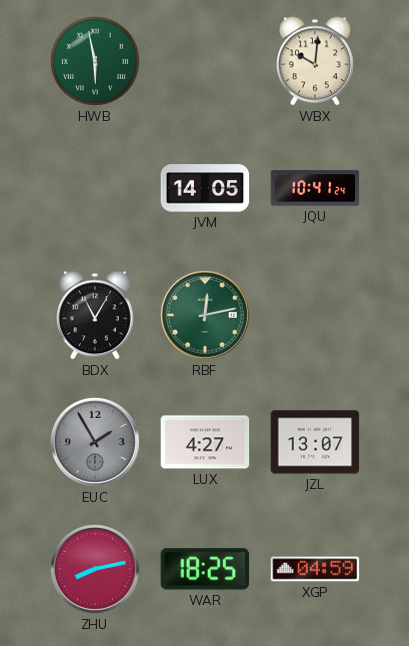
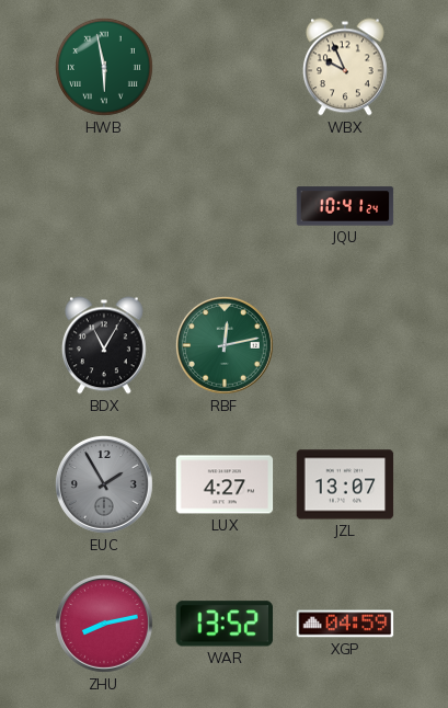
WBX: 10:01 -> 9:56
JVM: 14:05 -> none
WAR: 18:25 -> 13:52
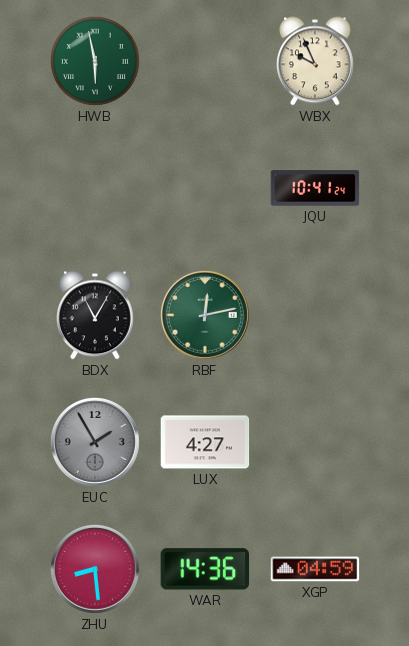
JZL: 13:07 -> none
ZHU: 8:13 -> 8:29
WAR: 13:52 -> 14:36
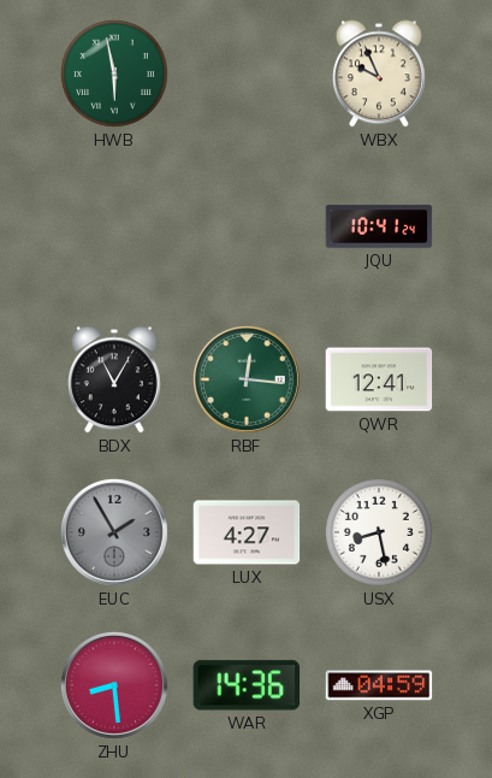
RBF: 12:13 -> 12:16
QWR: none -> 12:41
USX: none -> 8:28
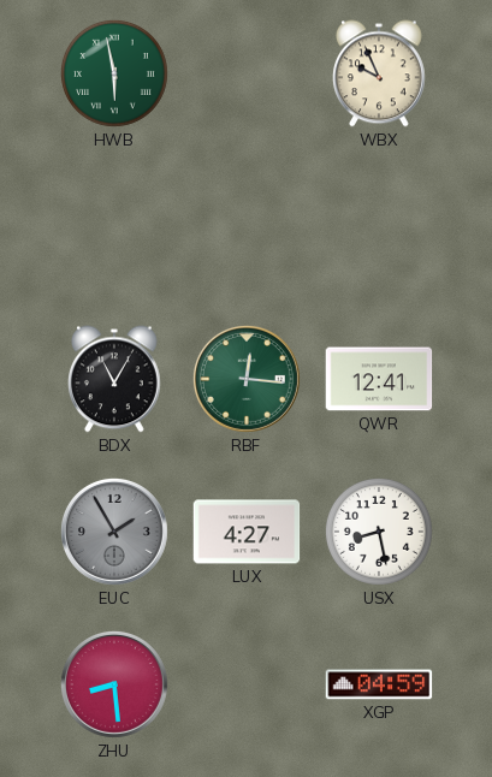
JQU: 10:41 -> none
WAR: 14:36 -> none
